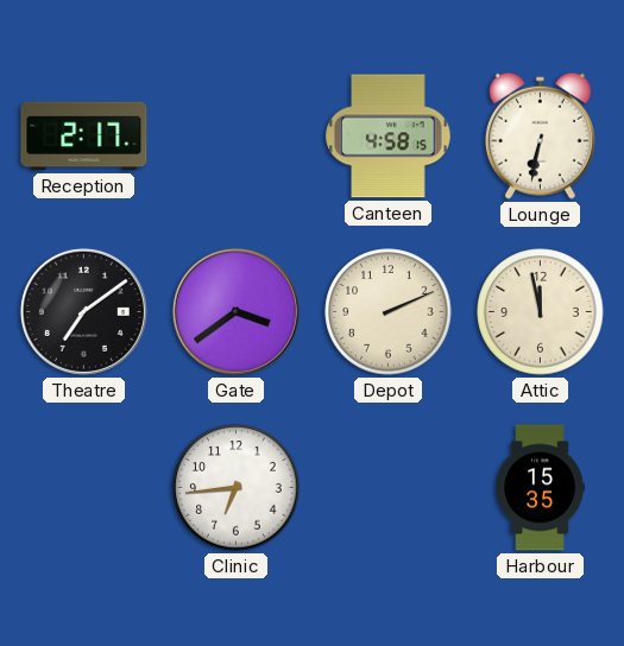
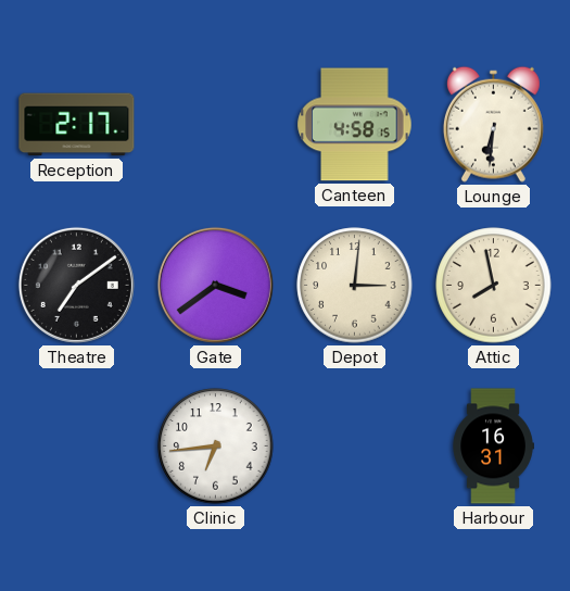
Lounge: 6:32 -> 6:31
Depot: 2:11 -> 3:01
Attic: 11:58 -> 7:58
Harbour: 15:35 -> 16:31
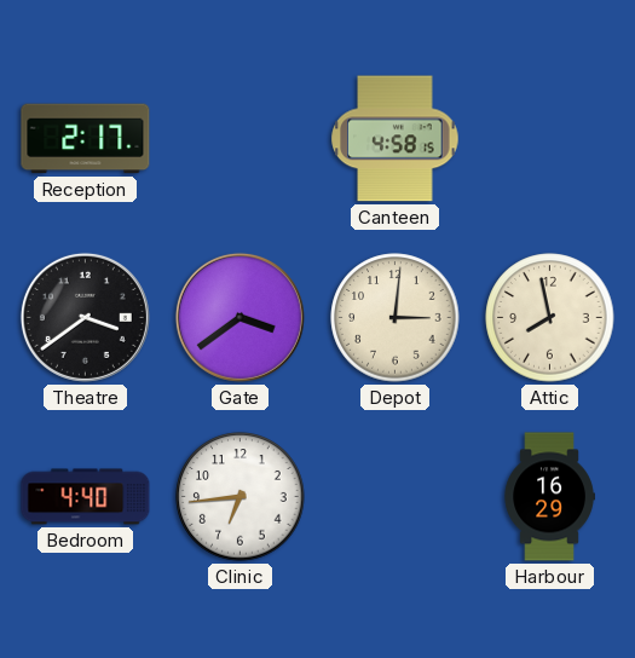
Lounge: 6:31 -> none
Theatre: 7:09 -> 3:39
Bedroom: none -> 4:40
Harbour: 16:31 -> 16:29
